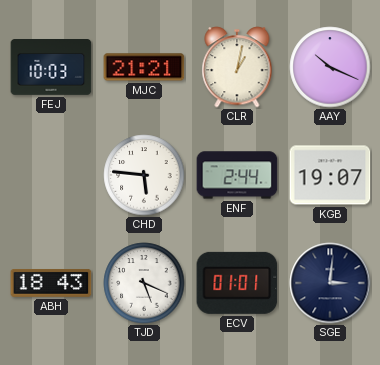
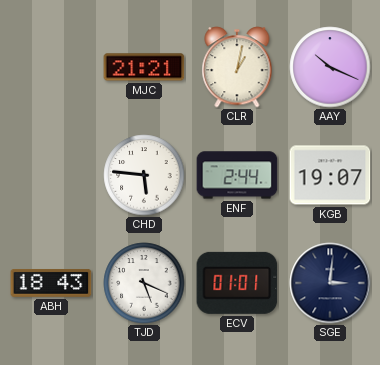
FEJ: 10:03 -> none
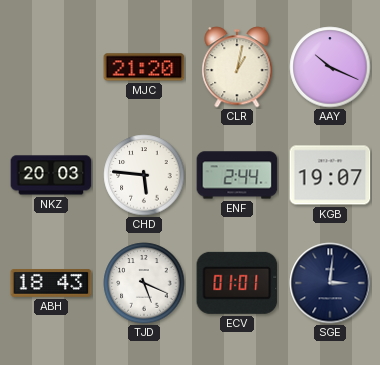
MJC: 21:21 -> 21:20
NKZ: none -> 20:03
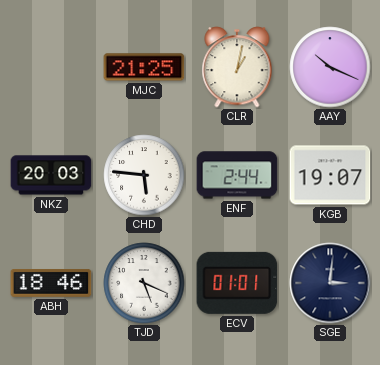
MJC: 21:20 -> 21:25
ABH: 18:43 -> 18:46
